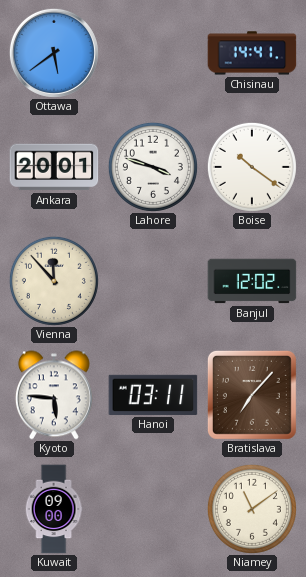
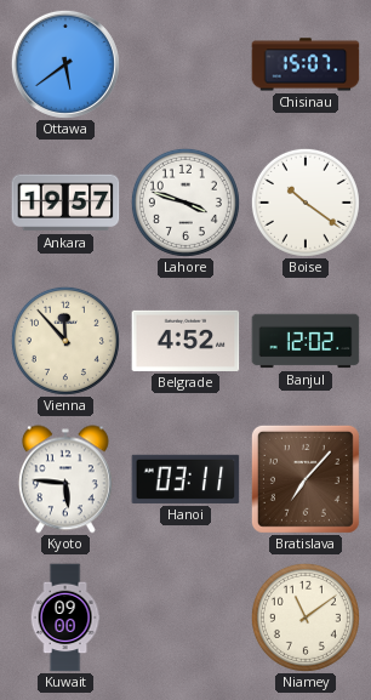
Chisinau: 14:41 -> 15:07
Ankara: 20:01 -> 19:57
Belgrade: none -> 4:52
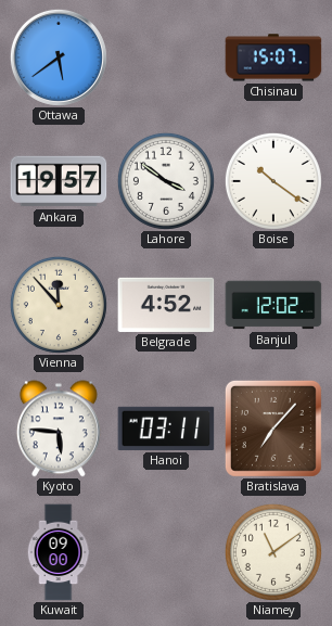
Lahore: 3:48 -> 3:51
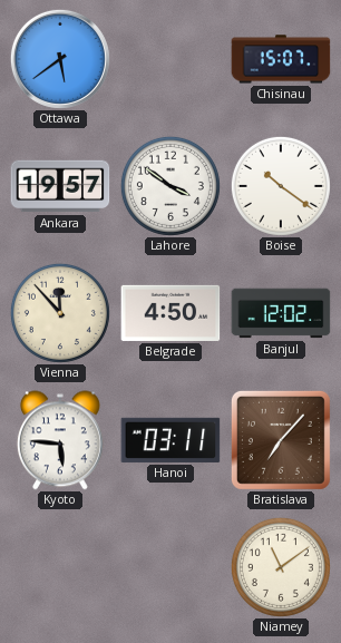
Belgrade: 4:52 -> 4:50
Kuwait: 09:00 -> none
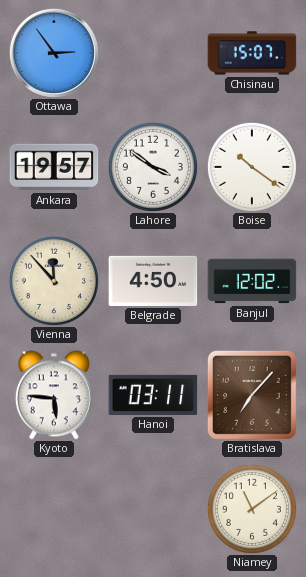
Ottawa: 5:39 -> 2:54
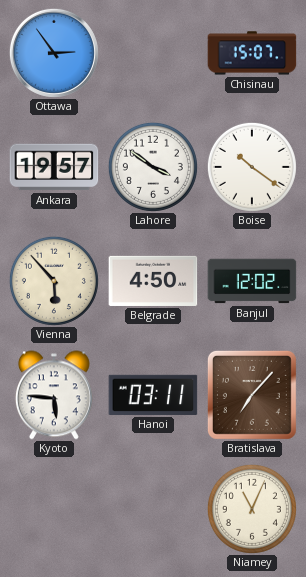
Vienna: 11:53 -> 5:53
Niamey: 11:09 -> 11:04
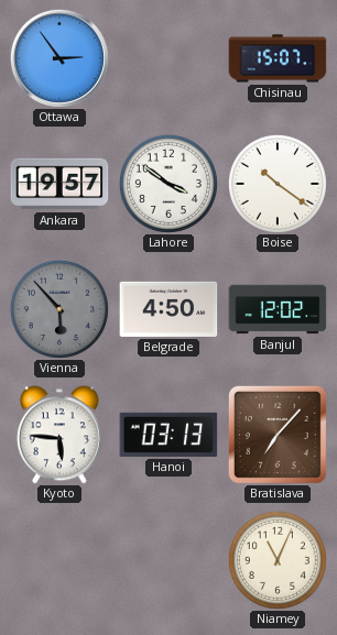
Vienna dial: cream -> grey
Hanoi: 03:11 -> 03:13
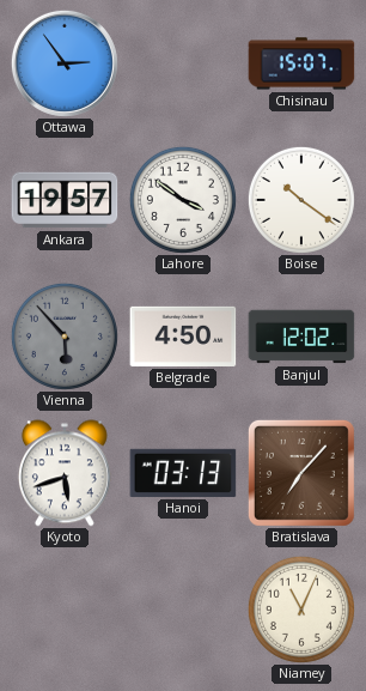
Kyoto: 5:46 -> 5:42
